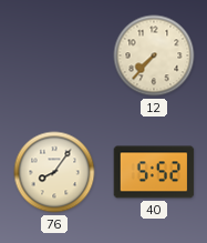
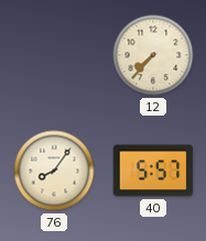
40: 5:52 -> 5:57
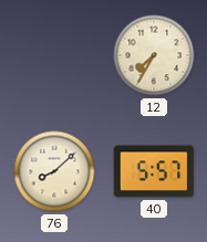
12: 7:37 -> 7:35
76: 8:06 -> 8:08
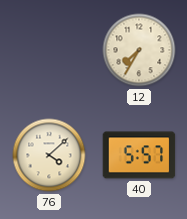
76: 8:08 -> 4:08
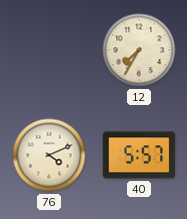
76: 4:08 -> 4:11
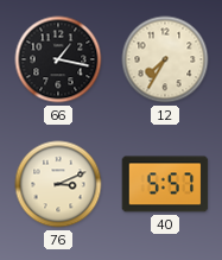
66: none -> 1:17
76: 4:11 -> 3:11
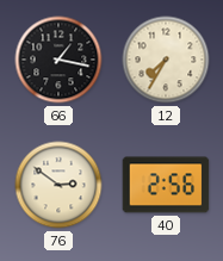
76: 3:11 -> 2:51
40: 5:57 -> 2:56
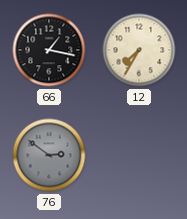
76 dial: cream -> grey
40: 2:56 -> none
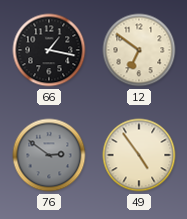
12: 7:35 -> 6:51
49: none -> 4:54
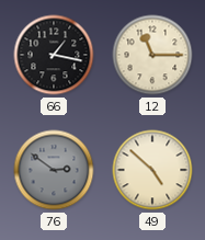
12: 6:51 -> 11:15
49: 4:54 -> 4:52
